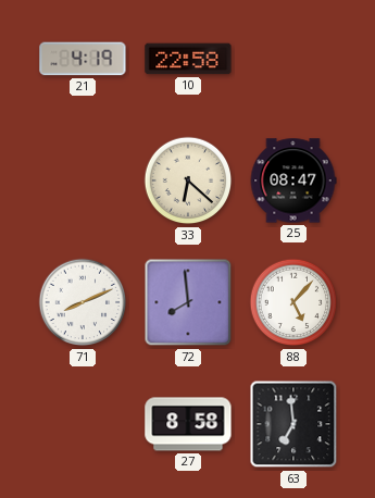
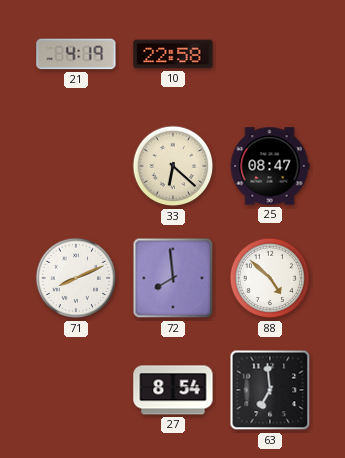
88: 5:07 -> 4:52
27: 8:58 -> 8:54
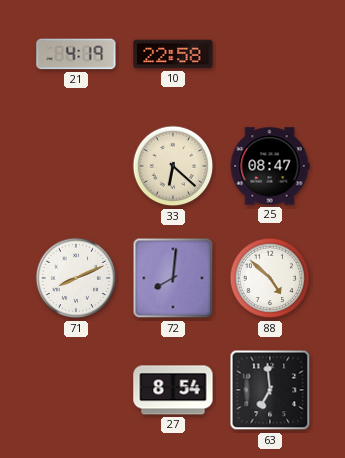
72: 7:59 -> 8:01
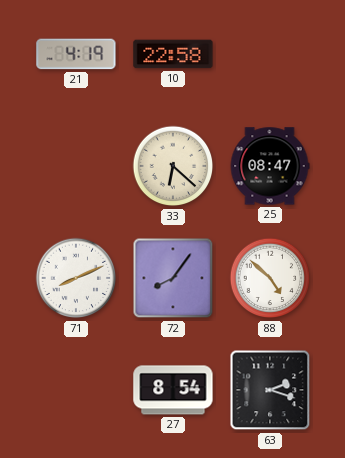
72: 8:01 -> 8:06
63: 6:59 -> 2:18
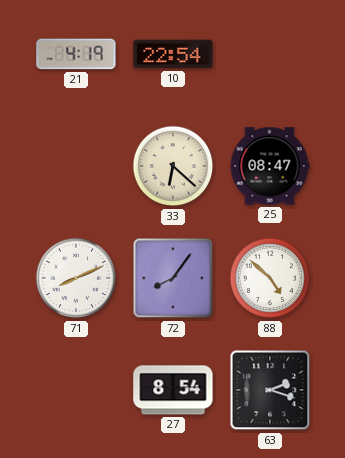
10: 22:58 -> 22:54
